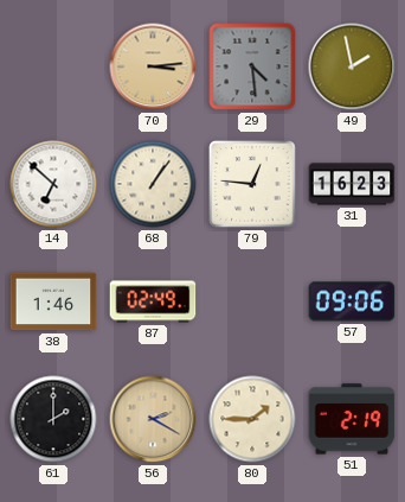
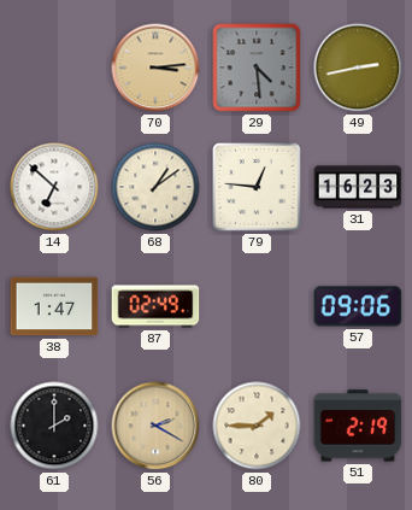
49: 1:58 -> 2:43
68: 1:06 -> 1:09
38: 1:46 -> 1:47
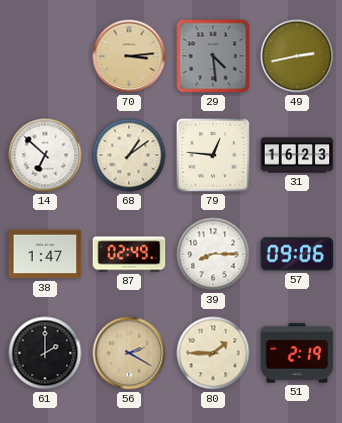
39: none -> 8:15
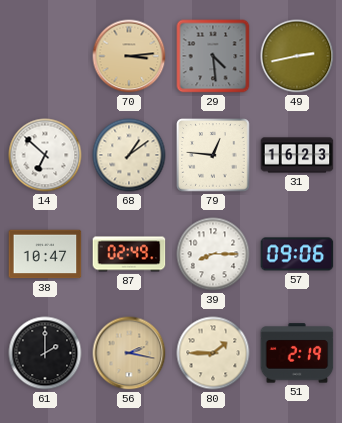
38: 1:47 -> 10:47
56: 2:20 -> 2:17
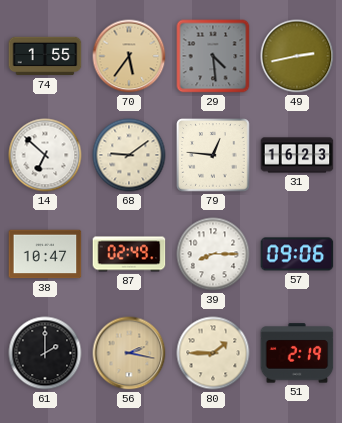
74: none -> 1:55
70: 3:14 -> 5:36
68: 1:09 -> 9:09
